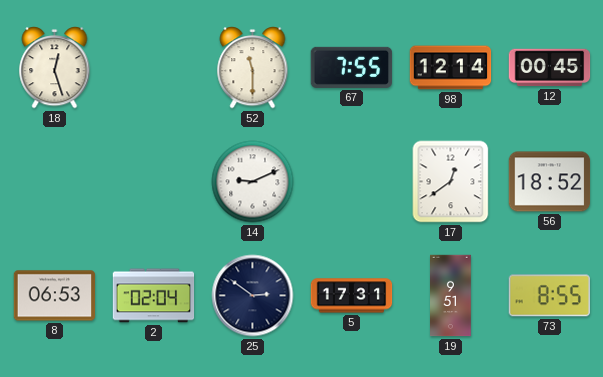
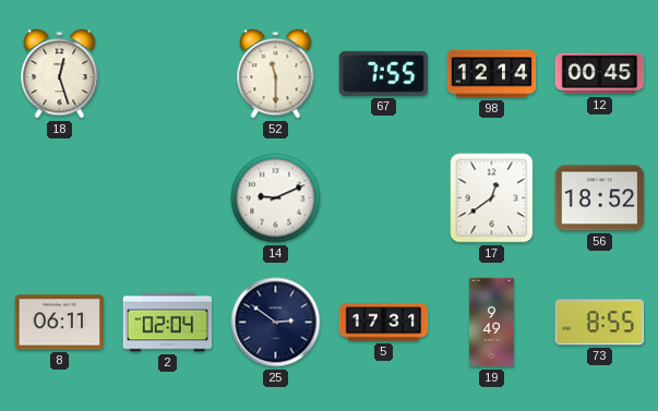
8: 06:53 -> 06:11
19: 9:51 -> 9:49
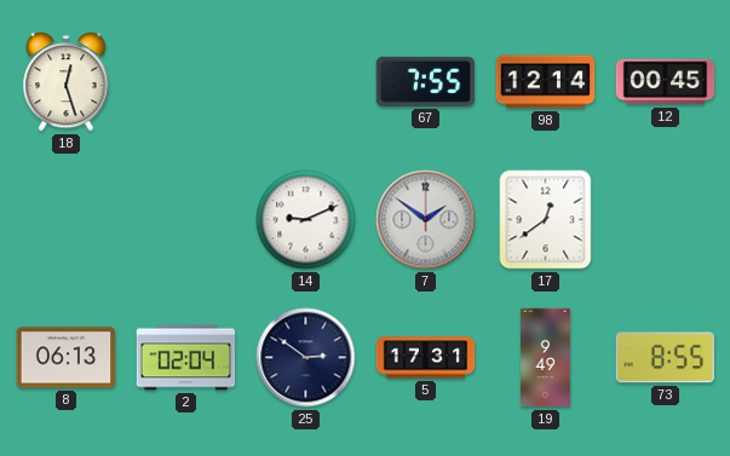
52: 11:30 -> none
7: none -> 1:51
56: 18:52 -> none
8: 06:11 -> 06:13
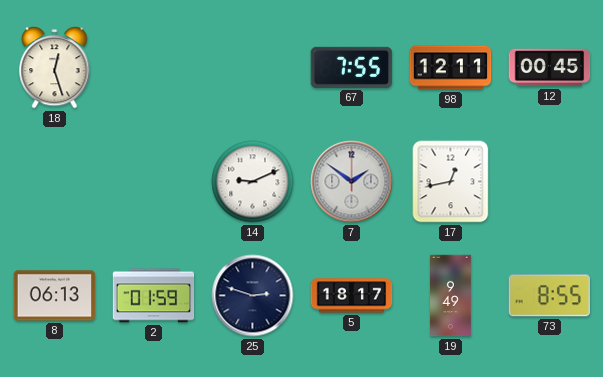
98: 12:14 -> 12:11
17: 12:39 -> 12:43
2: 02:04 -> 01:59
25: 2:51 -> 2:48
5: 17:31 -> 18:17
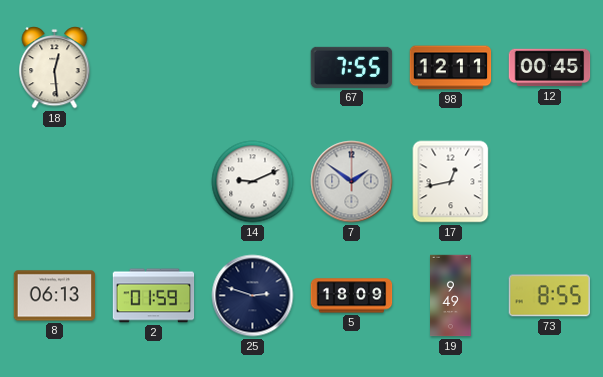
18: 12:27 -> 12:29
5: 18:17 -> 18:09
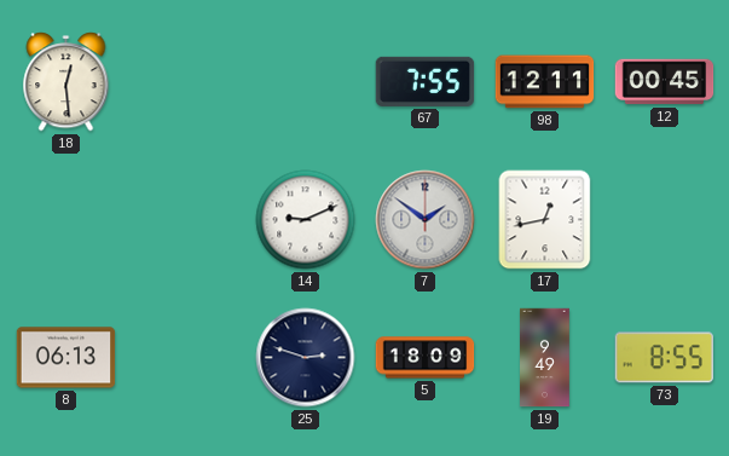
2: 01:59 -> none
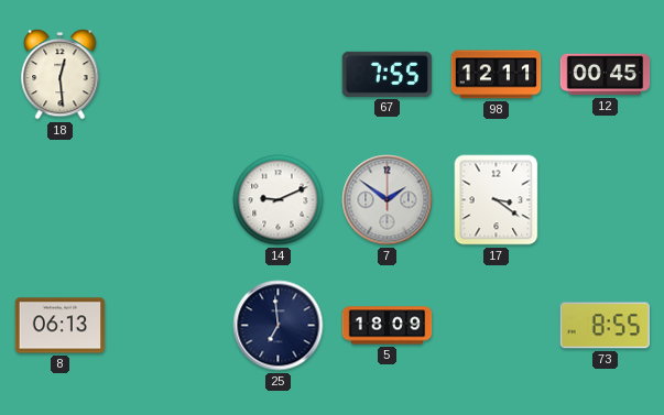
17: 12:43 -> 3:21
25: 2:48 -> 6:59
19: 9:49 -> none
